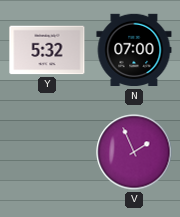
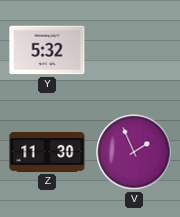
N: 07:00 -> none
Z: none -> 11:30
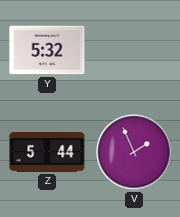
Z: 11:30 -> 5:44
